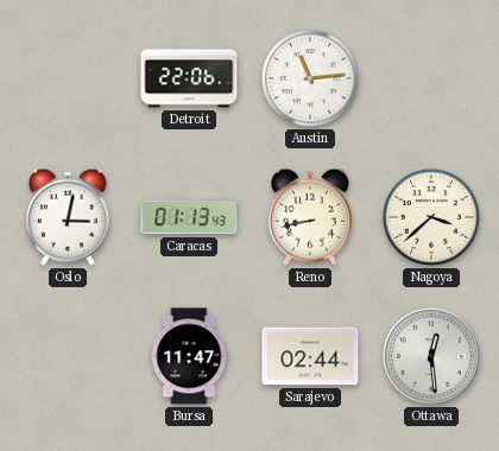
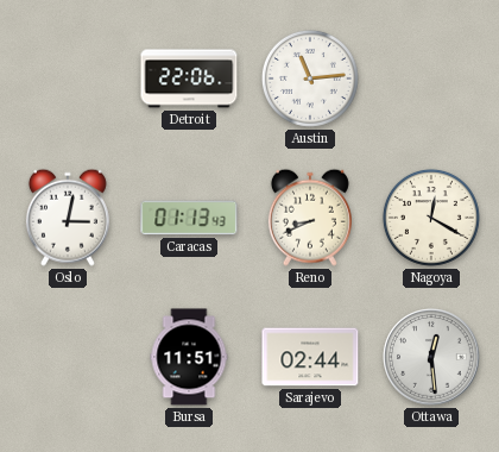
Reno: 8:43 -> 8:41
Nagoya: 3:38 -> 12:20
Bursa: 11:47 -> 11:51
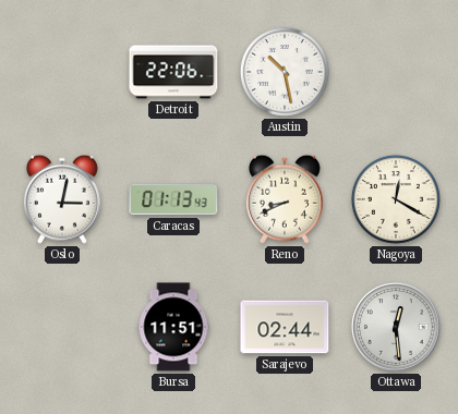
Austin: 11:14 -> 10:28
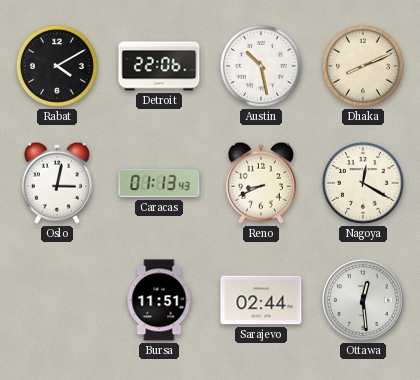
Rabat: none -> 4:10
Dhaka: none -> 8:11
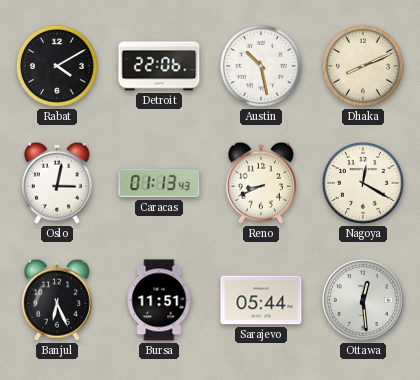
Banjul: none -> 6:26
Sarajevo: 02:44 -> 05:44
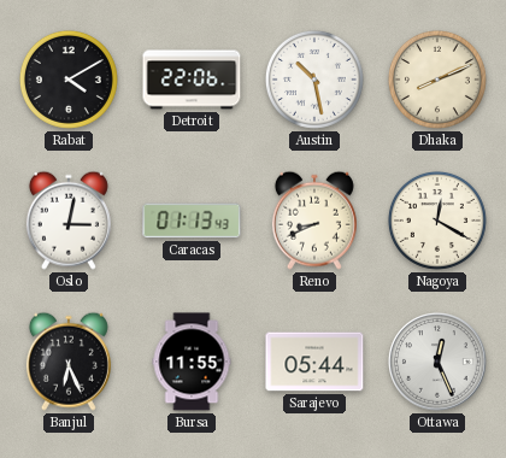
Bursa: 11:51 -> 11:55
Ottawa: 12:29 -> 12:26
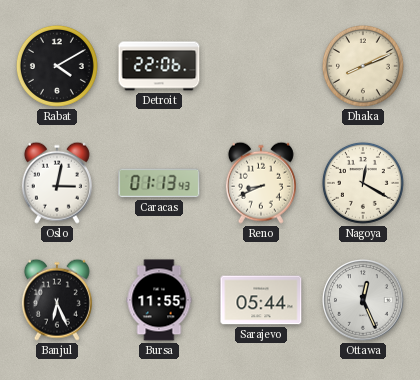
Austin: 10:28 -> none
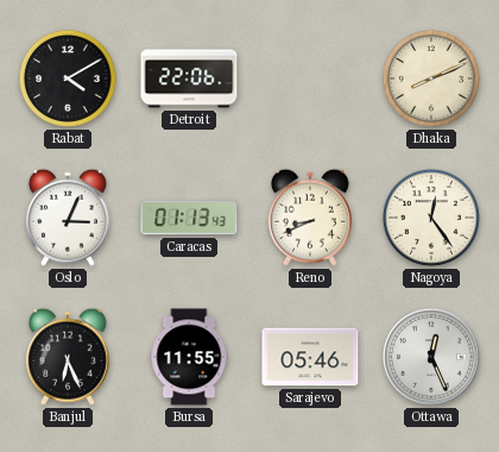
Oslo: 3:02 -> 3:04
Nagoya: 12:20 -> 12:24
Sarajevo: 05:44 -> 05:46
